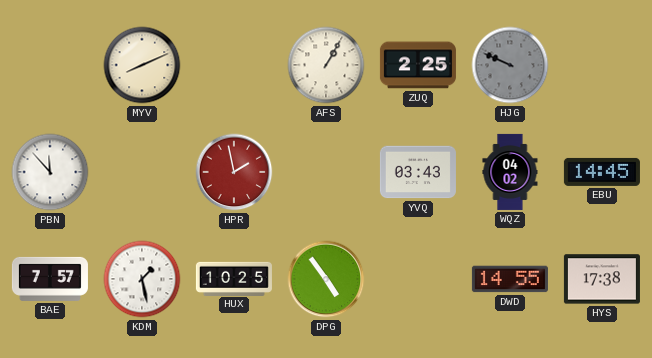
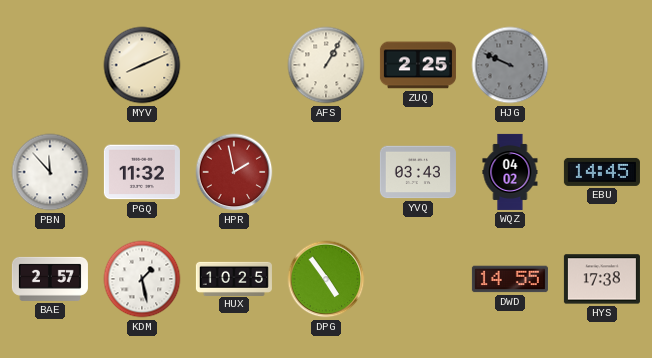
PGQ: none -> 11:32
BAE: 7:57 -> 2:57
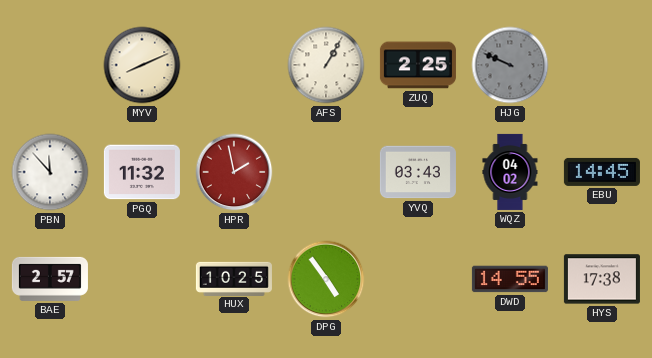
KDM: 1:28 -> none
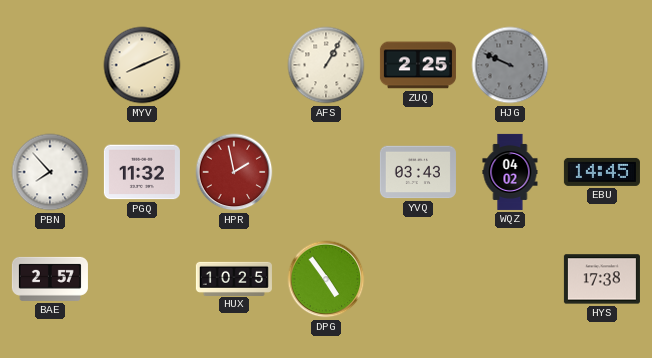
PBN: 11:53 -> 7:53
DWD: 14:55 -> none
